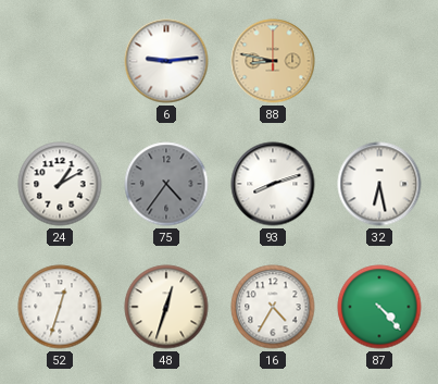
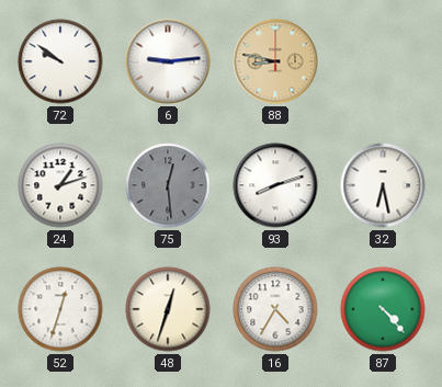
72: none -> 9:51
24: 1:10 -> 1:12
75: 4:36 -> 12:29
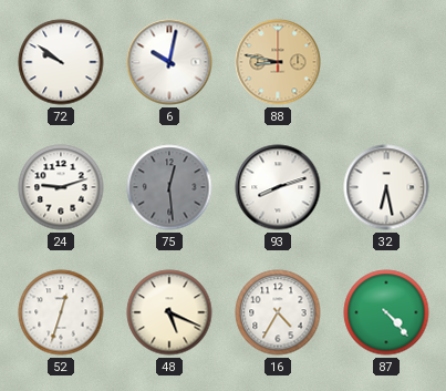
6: 9:14 -> 10:02
24: 1:12 -> 9:12
48: 12:33 -> 5:19
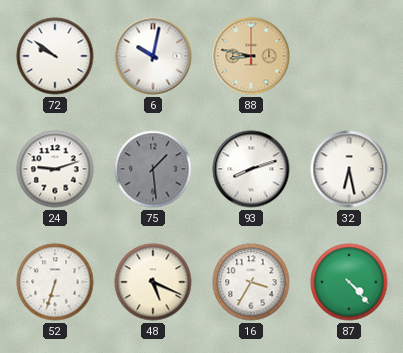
75: 12:29 -> 1:29
52: 12:33 -> 6:33
16: 4:35 -> 3:35
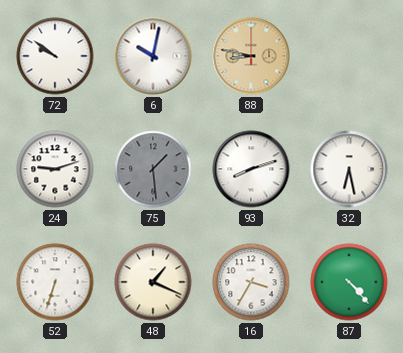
48: 5:19 -> 1:19
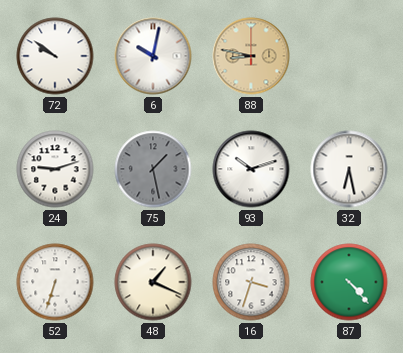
75: 1:29 -> 1:28
93: 8:12 -> 10:12
16: 3:35 -> 3:33
